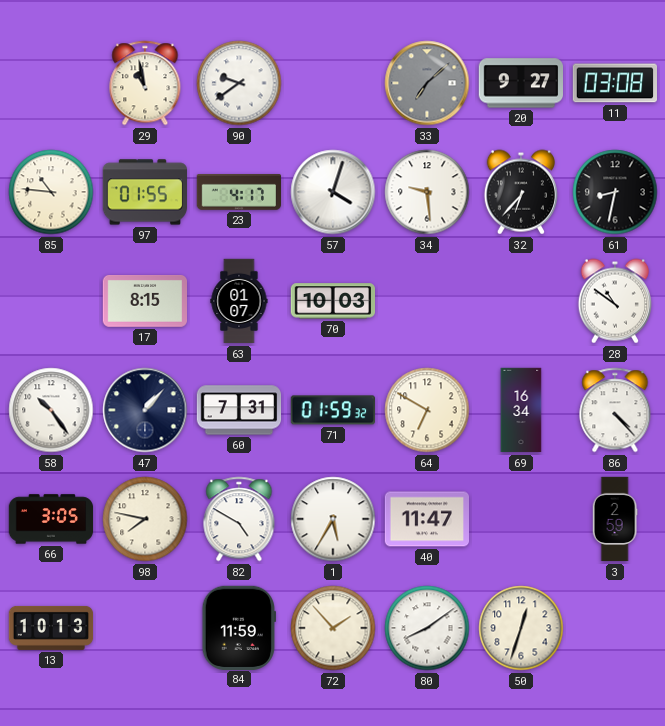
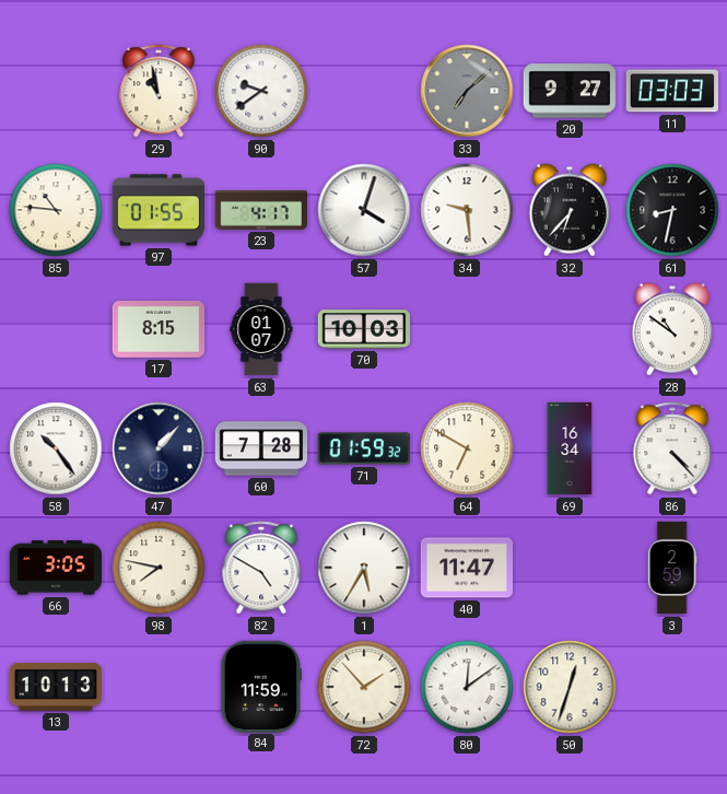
11: 03:08 -> 03:03
60: 7:31 -> 7:28
80: 8:09 -> 12:09
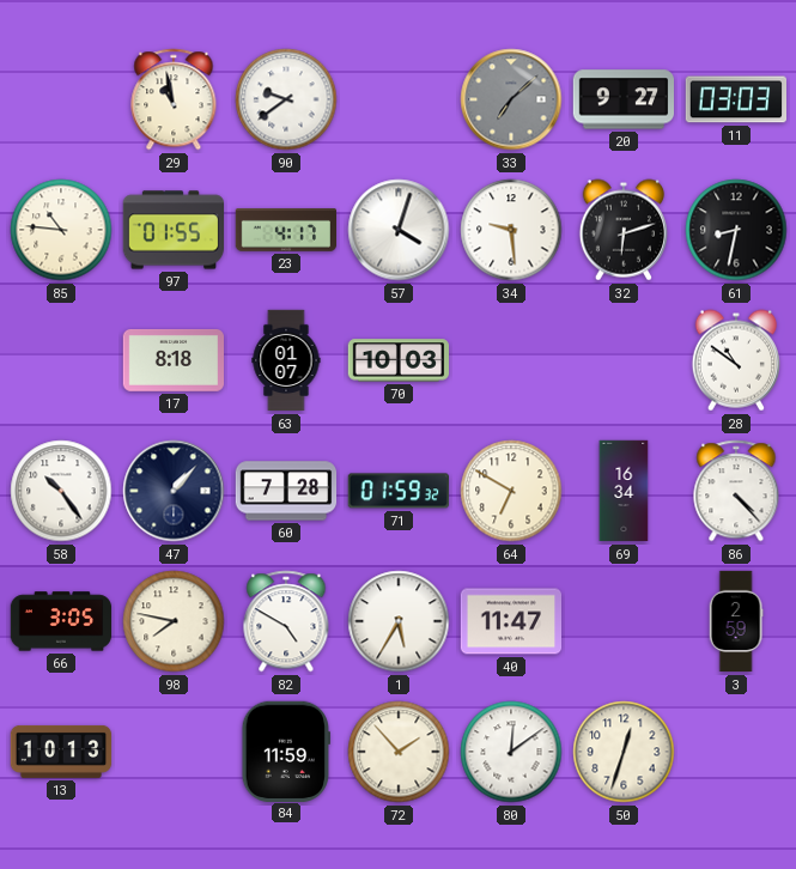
32: 6:37 -> 6:12
17: 8:15 -> 8:18
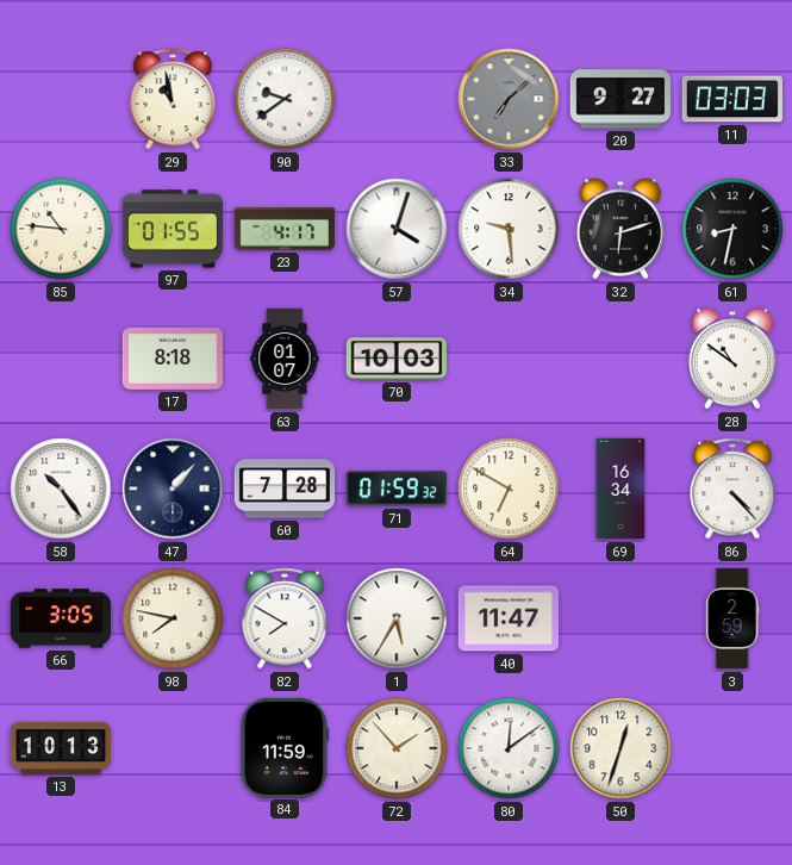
82: 4:50 -> 7:50
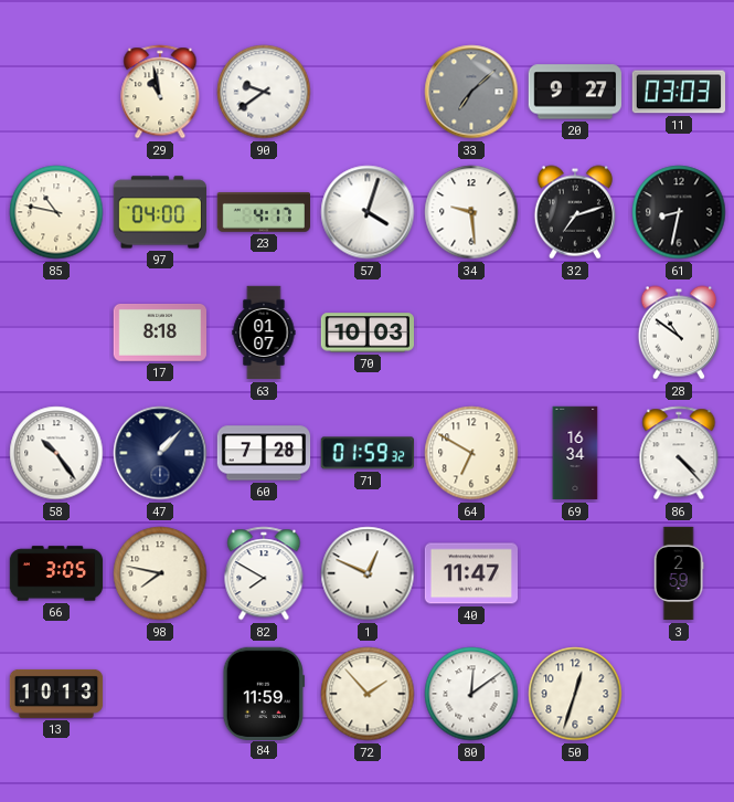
85: 10:46 -> 10:47
97: 01:55 -> 04:00
32: 6:12 -> 7:12
1: 5:35 -> 12:49
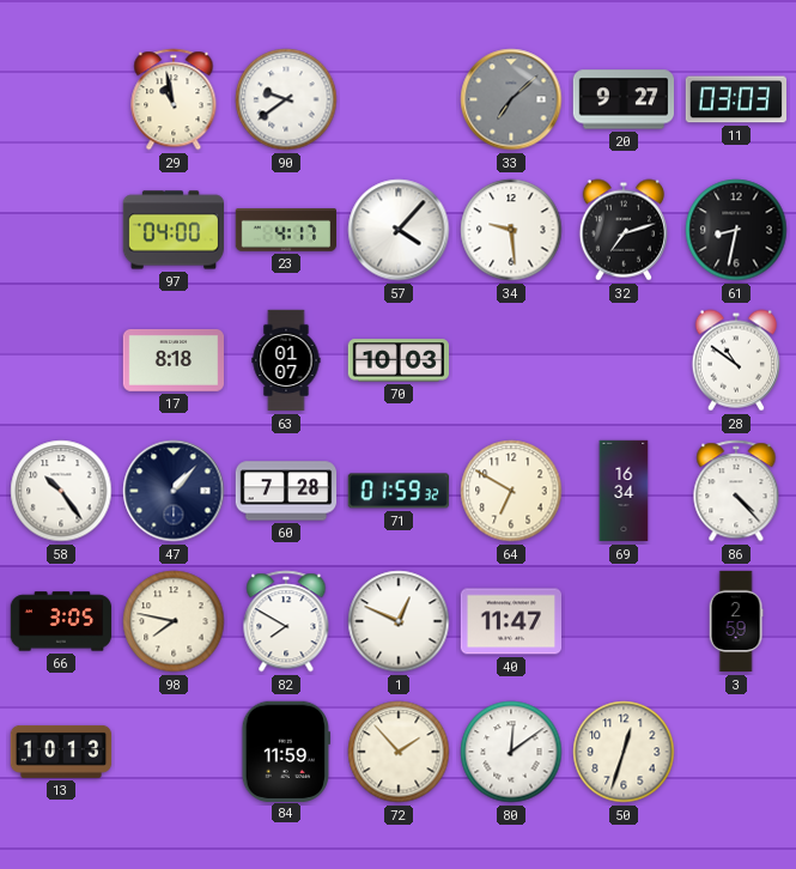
85: 10:47 -> none
57: 4:03 -> 4:07
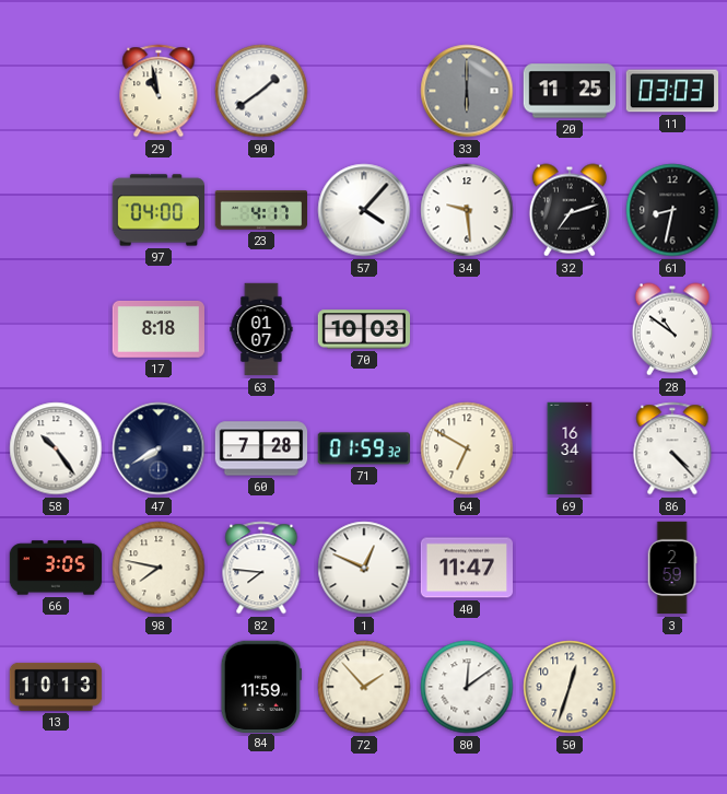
90: 9:39 -> 1:39
33: 7:08 -> 6:00
20: 9:27 -> 11:25
47: 1:07 -> 7:40
82: 7:50 -> 7:46
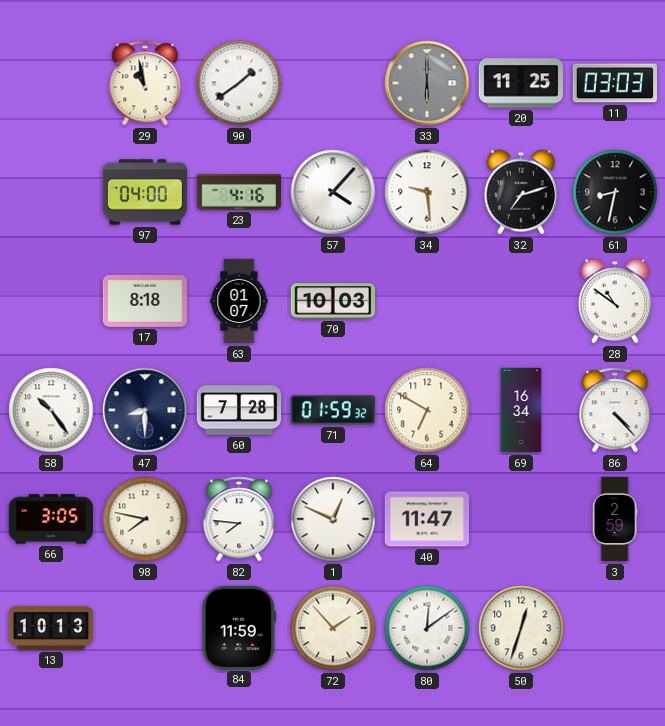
23: 4:17 -> 4:16
47: 7:40 -> 8:30
